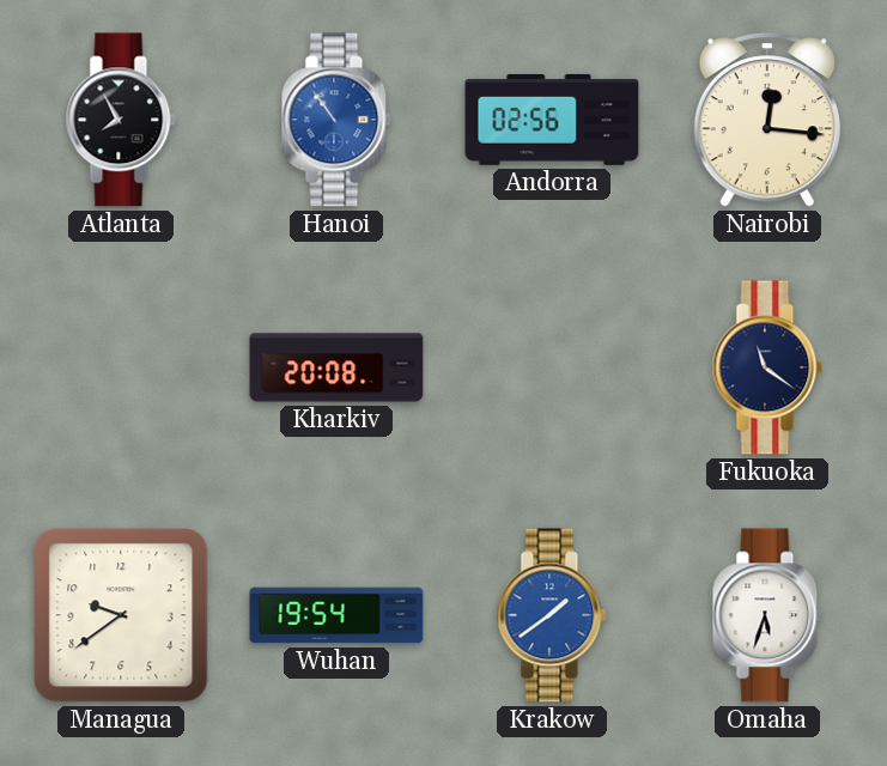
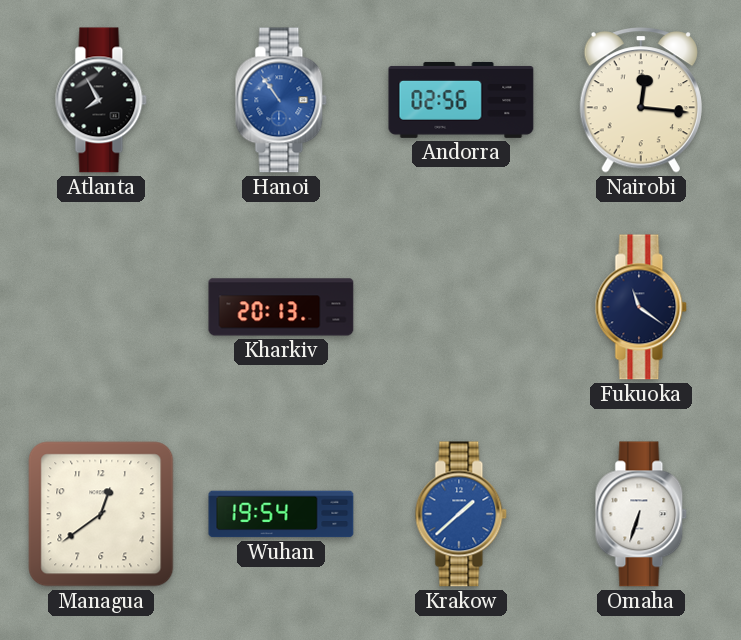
Kharkiv: 20:08 -> 20:13
Managua: 9:39 -> 12:39
Krakow: 1:39 -> 1:38
Omaha: 5:33 -> 6:33
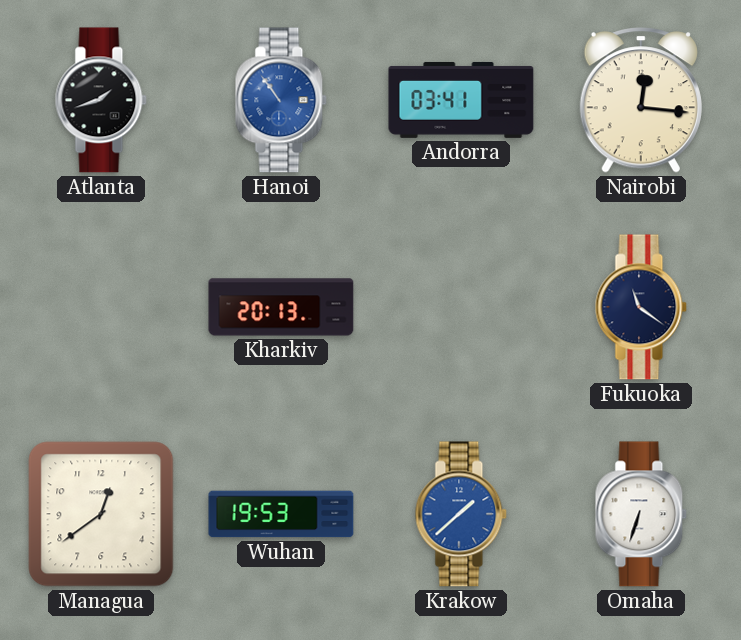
Atlanta: 7:55 -> 1:42
Andorra: 02:56 -> 03:41
Wuhan: 19:54 -> 19:53
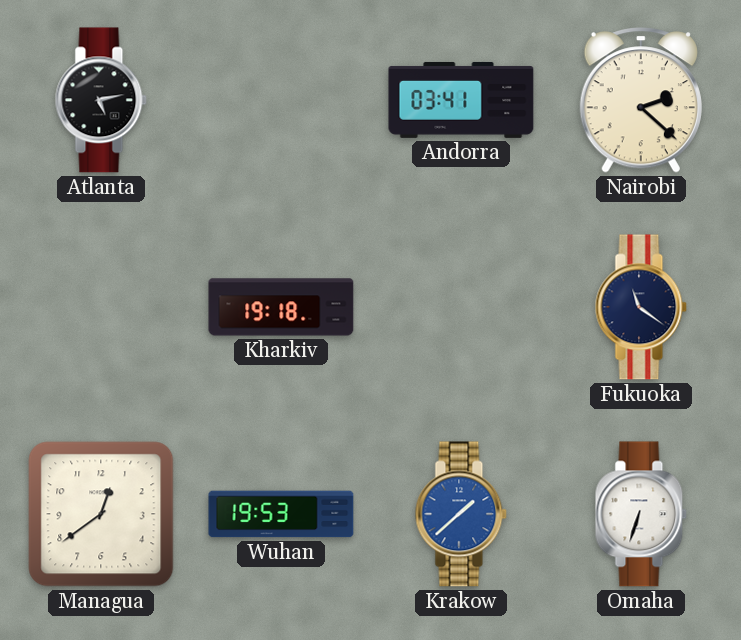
Atlanta: 1:42 -> 5:13
Hanoi: 10:54 -> none
Nairobi: 12:16 -> 2:22
Kharkiv: 20:13 -> 19:18
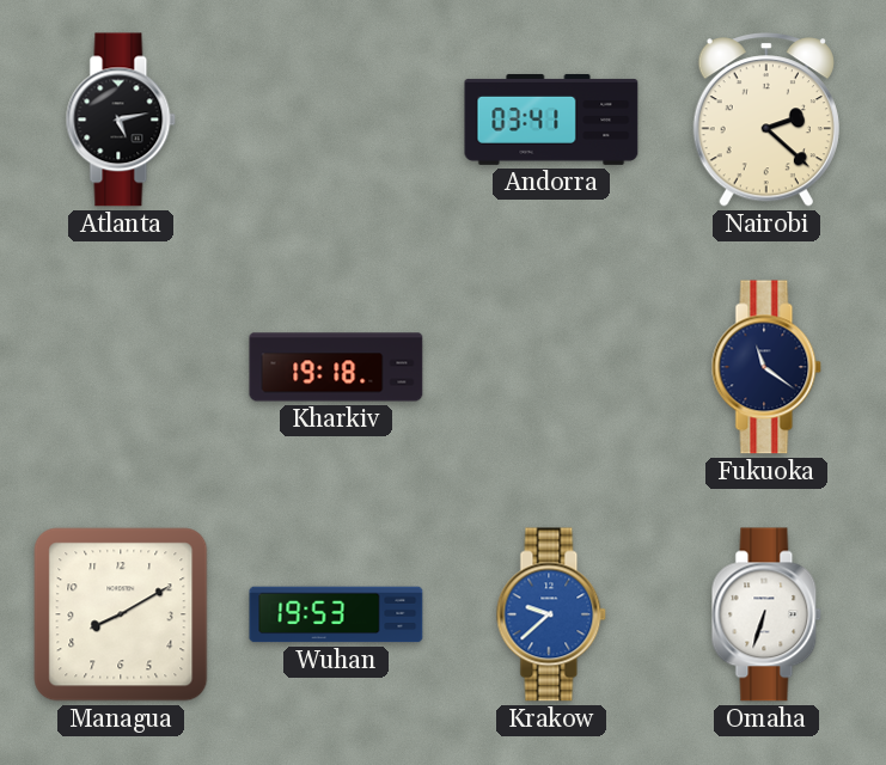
Managua: 12:39 -> 8:10
Krakow: 1:38 -> 9:38
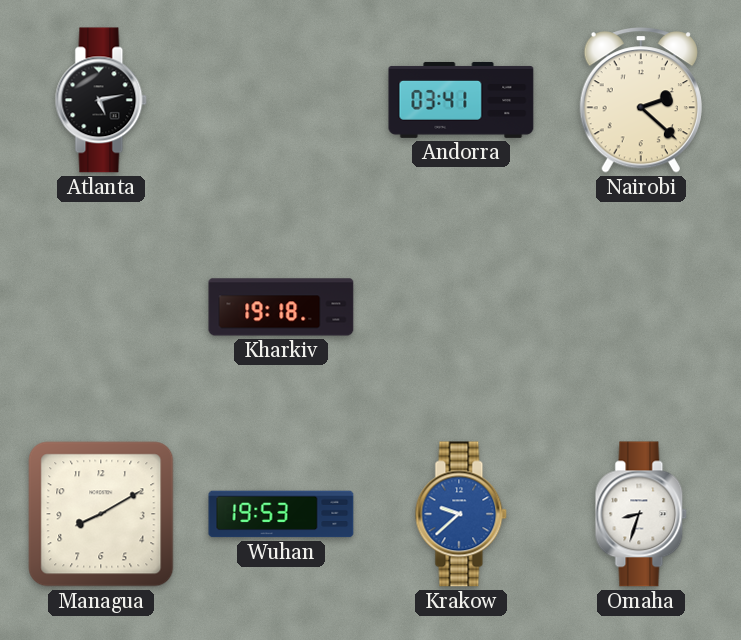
Fukuoka: 11:21 -> none
Omaha: 6:33 -> 8:33
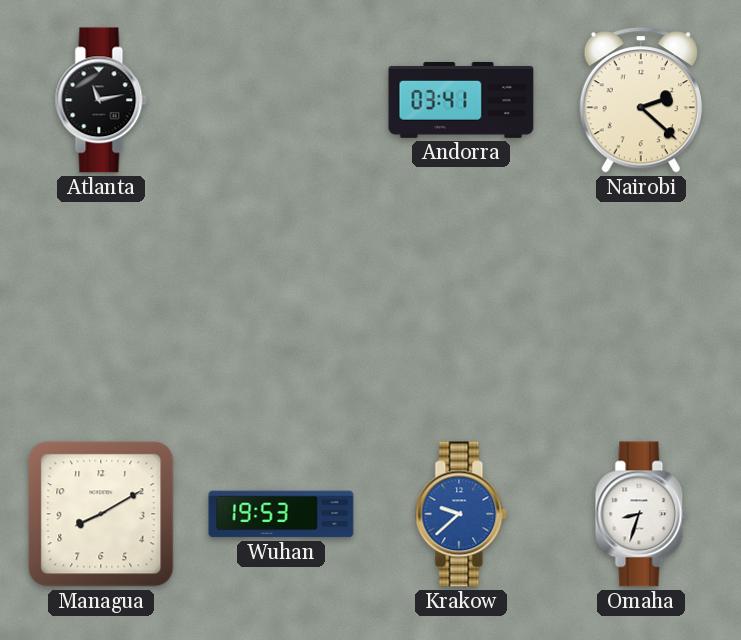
Atlanta: 5:13 -> 11:13
Kharkiv: 19:18 -> none
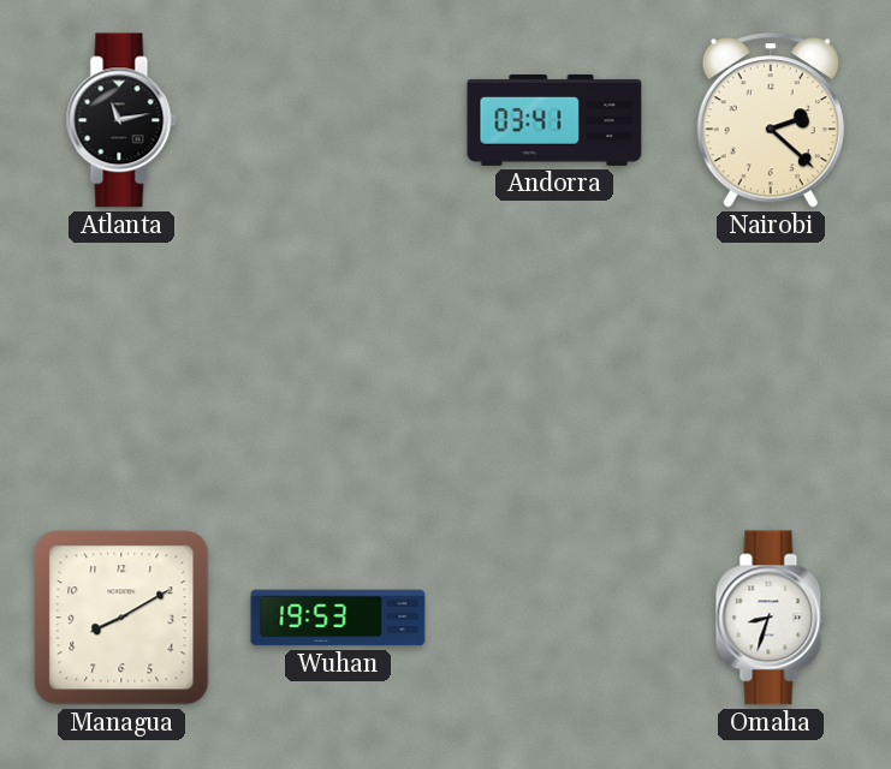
Krakow: 9:38 -> none
